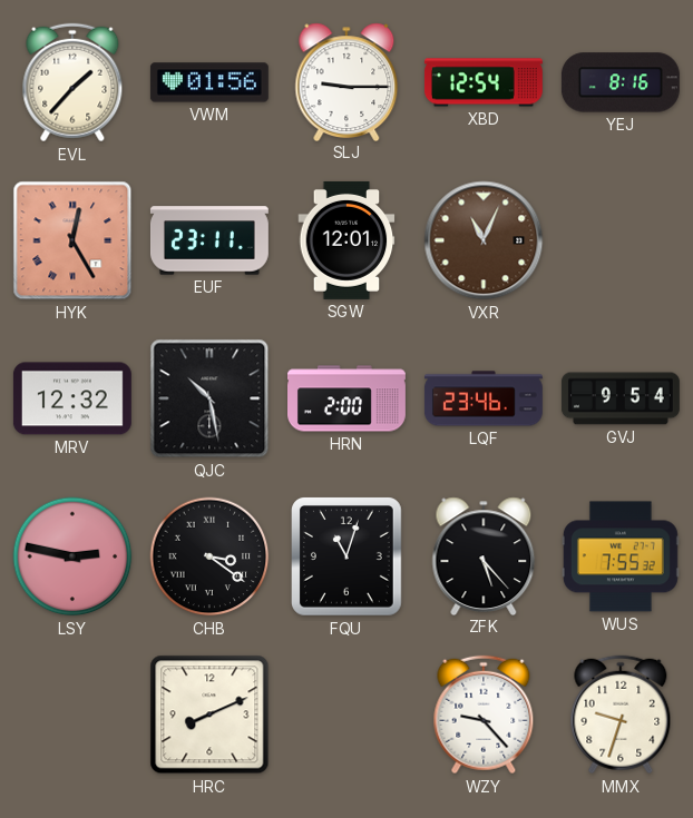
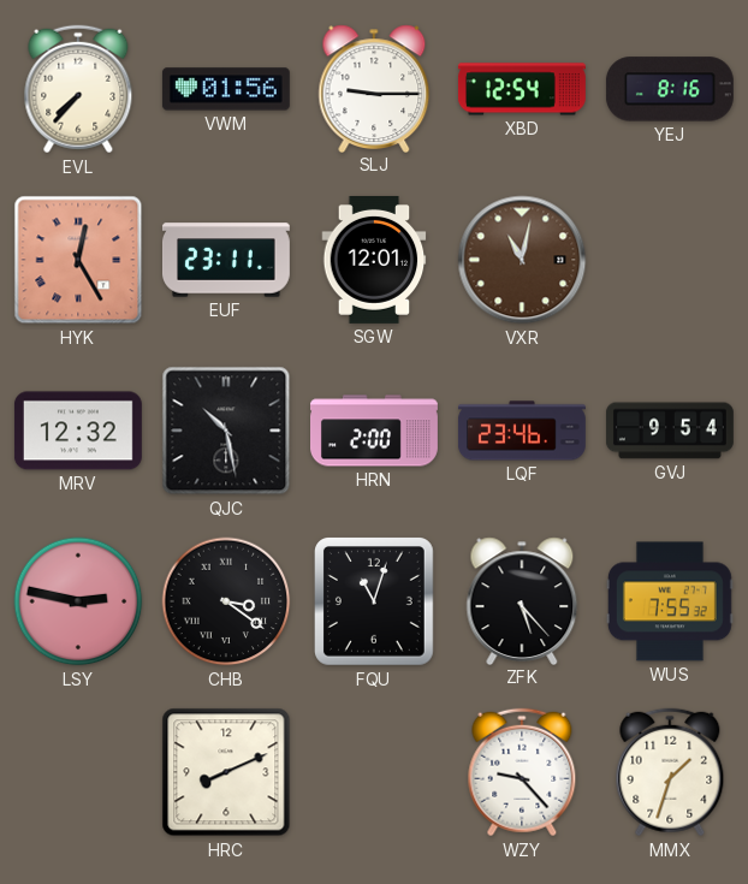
EVL: 1:37 -> 7:37
VXR: 11:04 -> 11:02
MMX: 9:33 -> 1:33
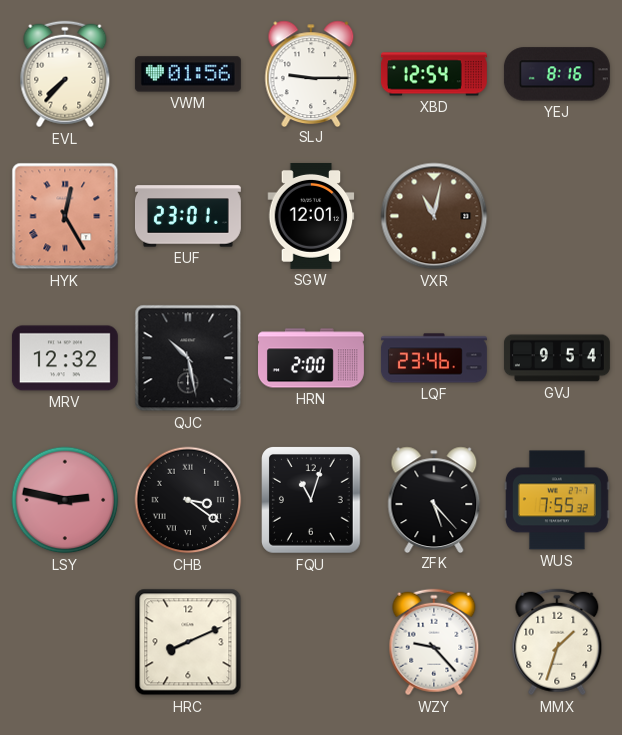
EUF: 23:11 -> 23:01
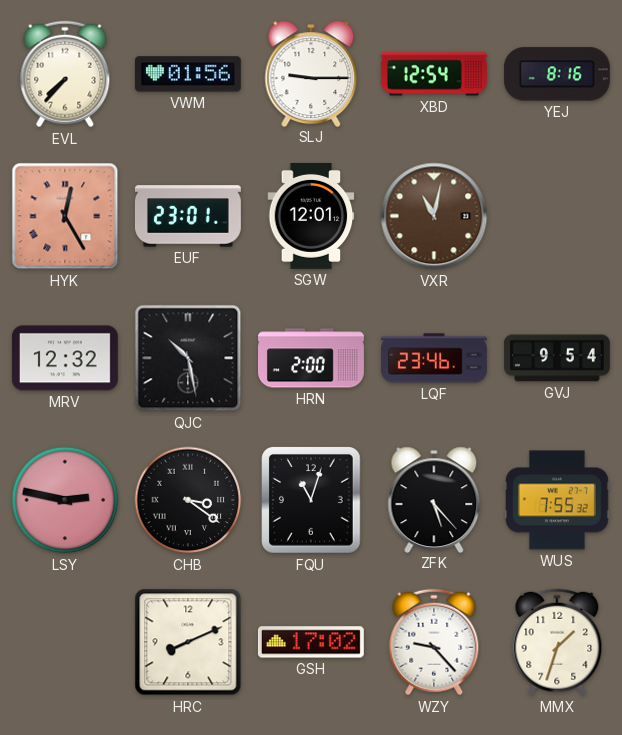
GSH: none -> 17:02
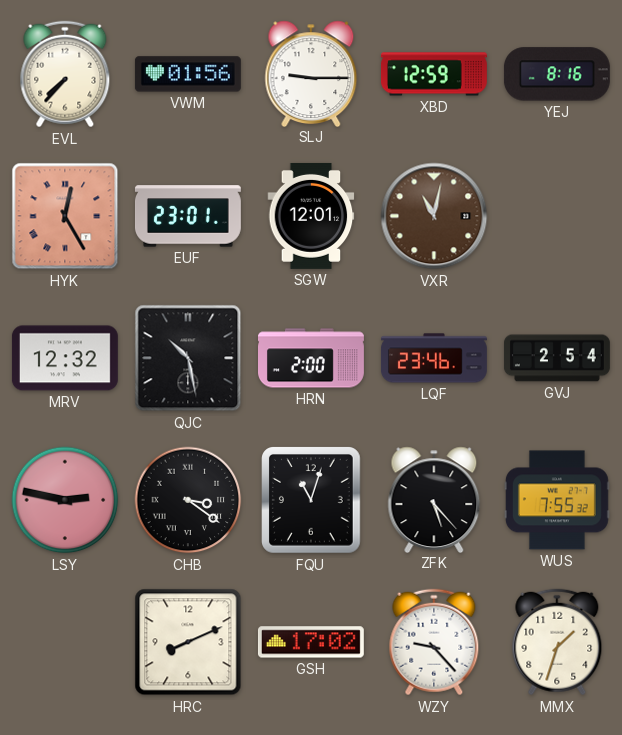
XBD: 12:54 -> 12:59
GVJ: 9:54 -> 2:54
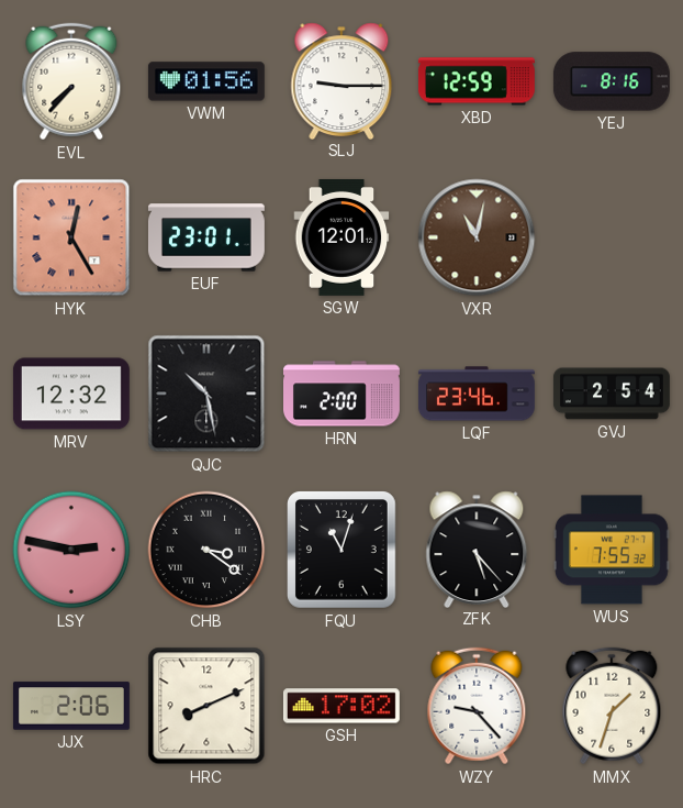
JJX: none -> 2:06
